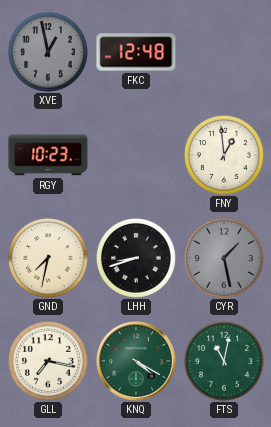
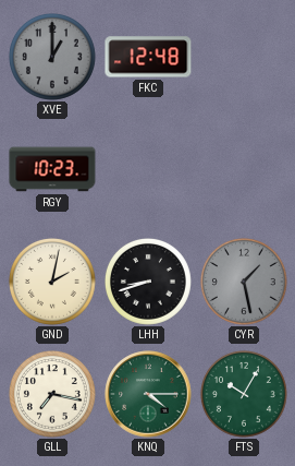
XVE: 12:58 -> 1:00
FNY: 12:59 -> none
GND: 7:32 -> 2:02
KNQ: 4:20 -> 4:15
FTS: 11:02 -> 10:05
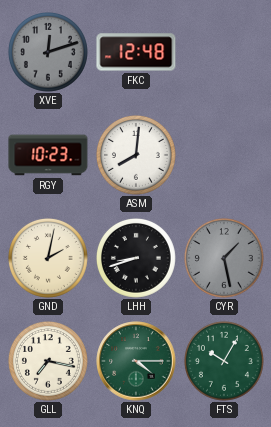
XVE: 1:00 -> 12:12
ASM: none -> 8:01
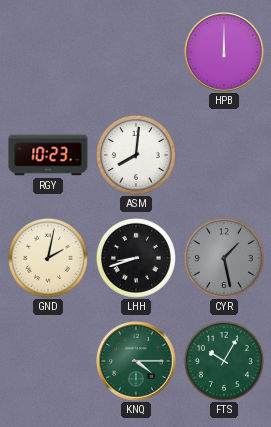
XVE: 12:12 -> none
FKC: 12:48 -> none
HPB: none -> 12:00
GLL: 7:17 -> none
